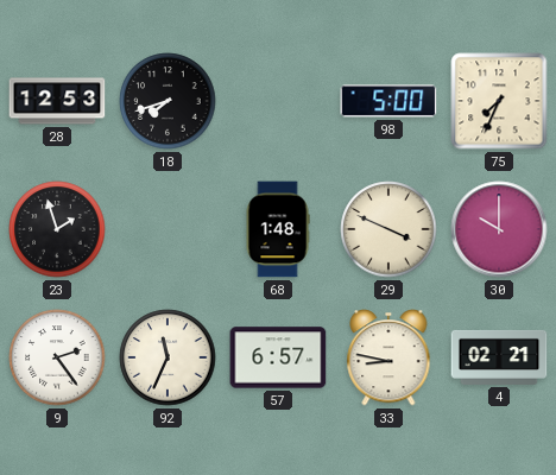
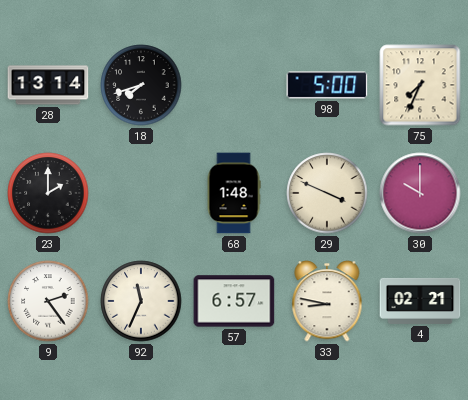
28: 12:53 -> 13:14
23: 1:57 -> 2:00
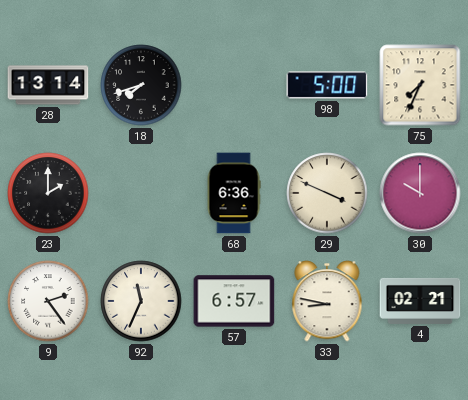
68: 1:48 -> 6:36
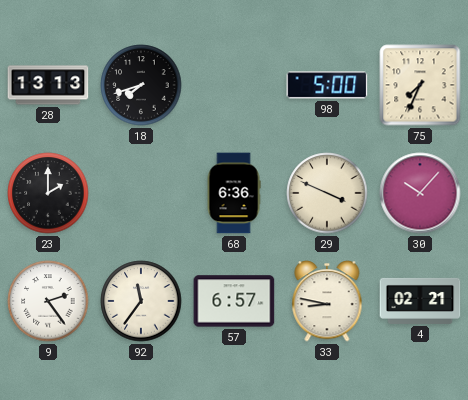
28: 13:14 -> 13:13
30: 10:00 -> 10:07
92: 11:34 -> 11:36
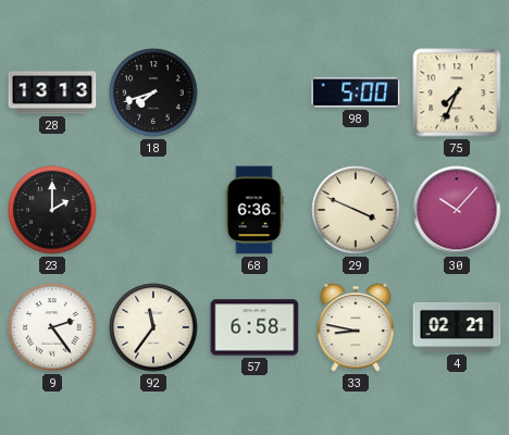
57: 6:57 -> 6:58
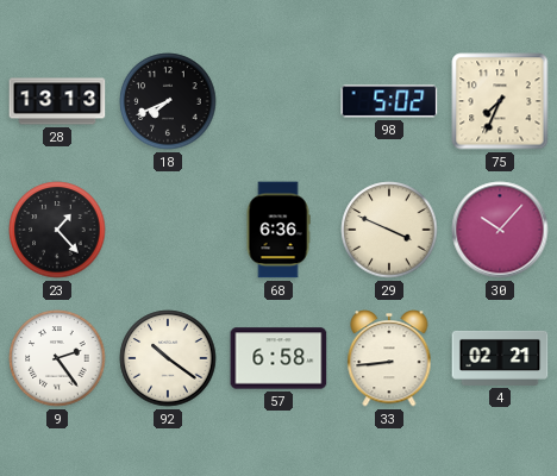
18: 7:42 -> 7:41
98: 5:00 -> 5:02
23: 2:00 -> 1:23
92: 11:36 -> 10:21
33: 8:47 -> 8:44
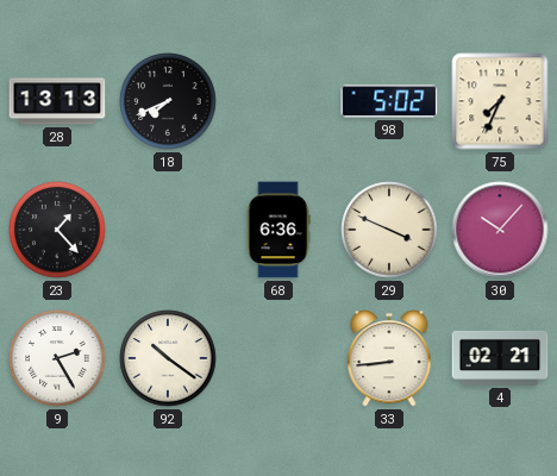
9: 2:24 -> 2:25
57: 6:58 -> none
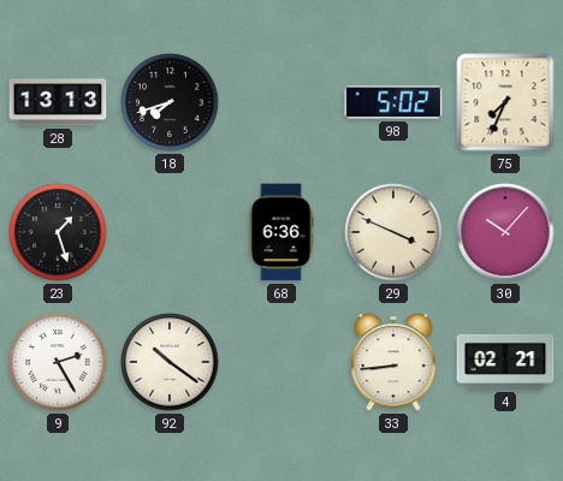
18: 7:41 -> 7:42
23: 1:23 -> 1:27
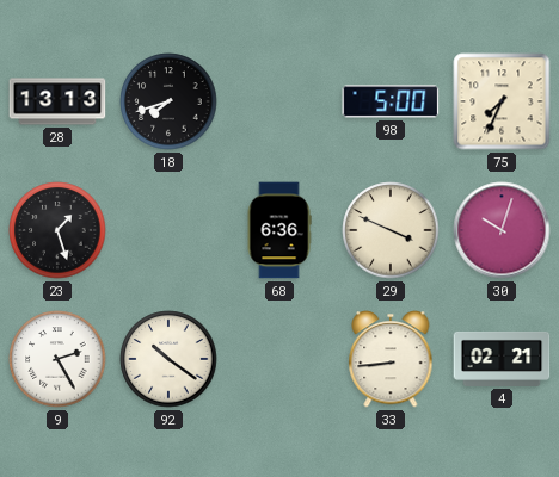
98: 5:02 -> 5:00
30: 10:07 -> 10:03
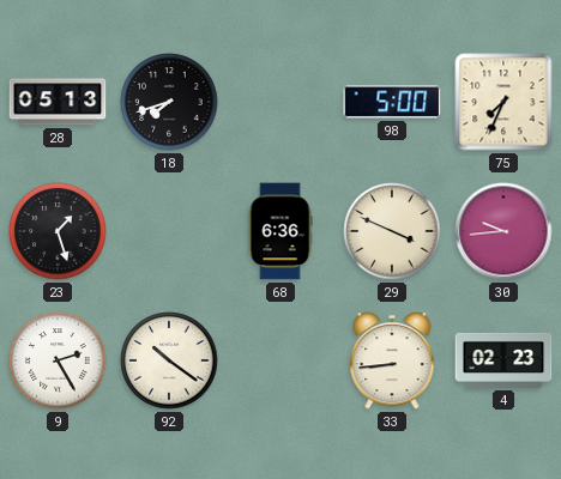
28: 13:13 -> 05:13
30: 10:03 -> 9:44
4: 02:21 -> 02:23
